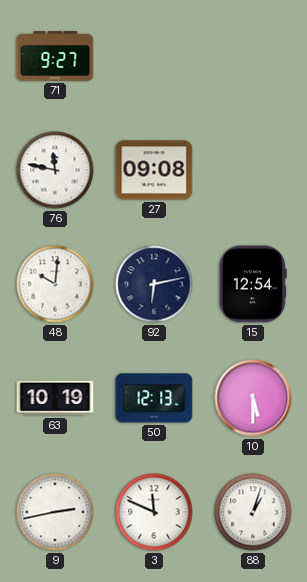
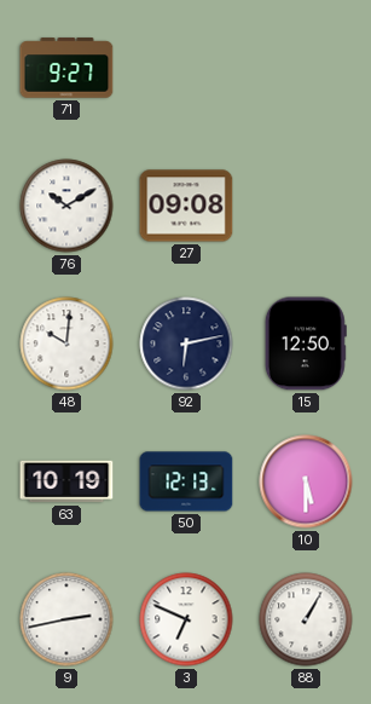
76: 11:47 -> 10:10
15: 12:54 -> 12:50
3: 11:49 -> 6:49
88: 1:03 -> 1:05
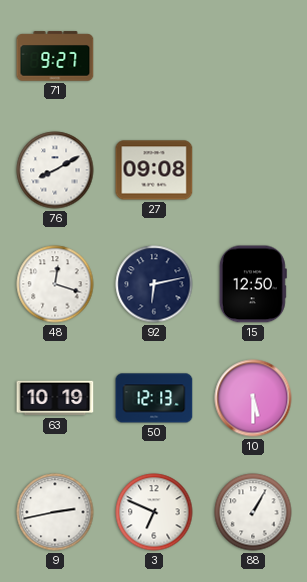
76: 10:10 -> 8:10
48: 10:01 -> 12:18
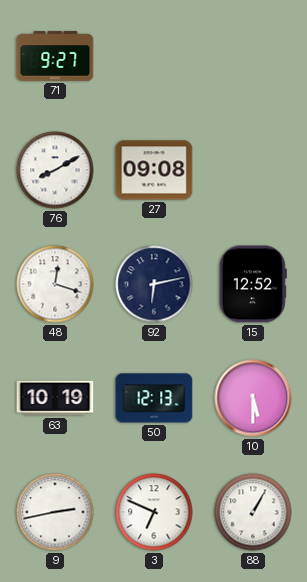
15: 12:50 -> 12:52
